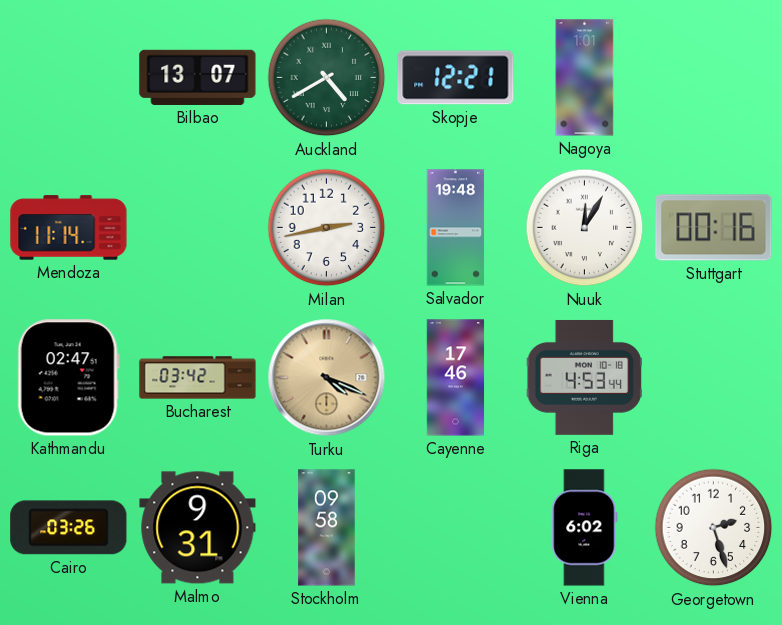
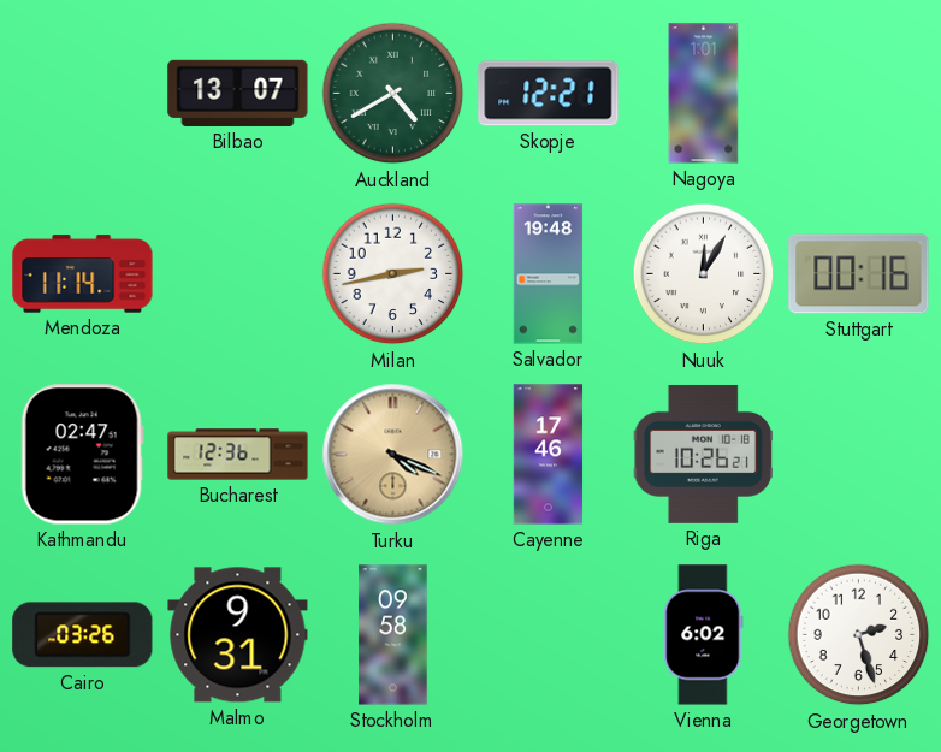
Bucharest: 03:42 -> 12:36
Riga: 4:53 -> 10:26
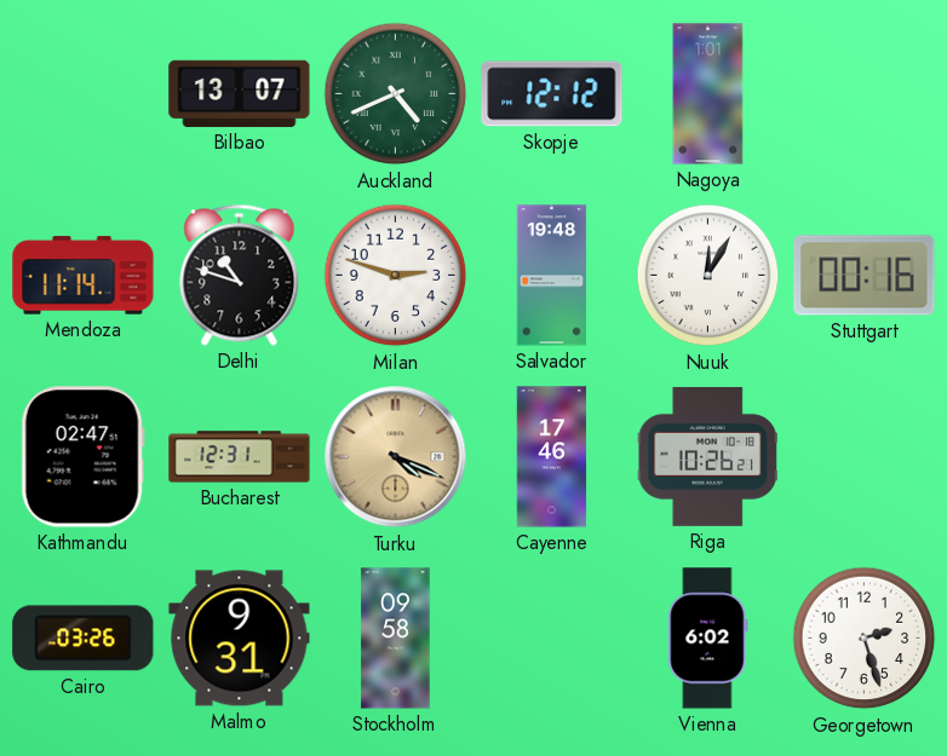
Auckland: 4:40 -> 4:41
Skopje: 12:21 -> 12:12
Delhi: none -> 10:48
Milan: 2:43 -> 2:48
Bucharest: 12:36 -> 12:31
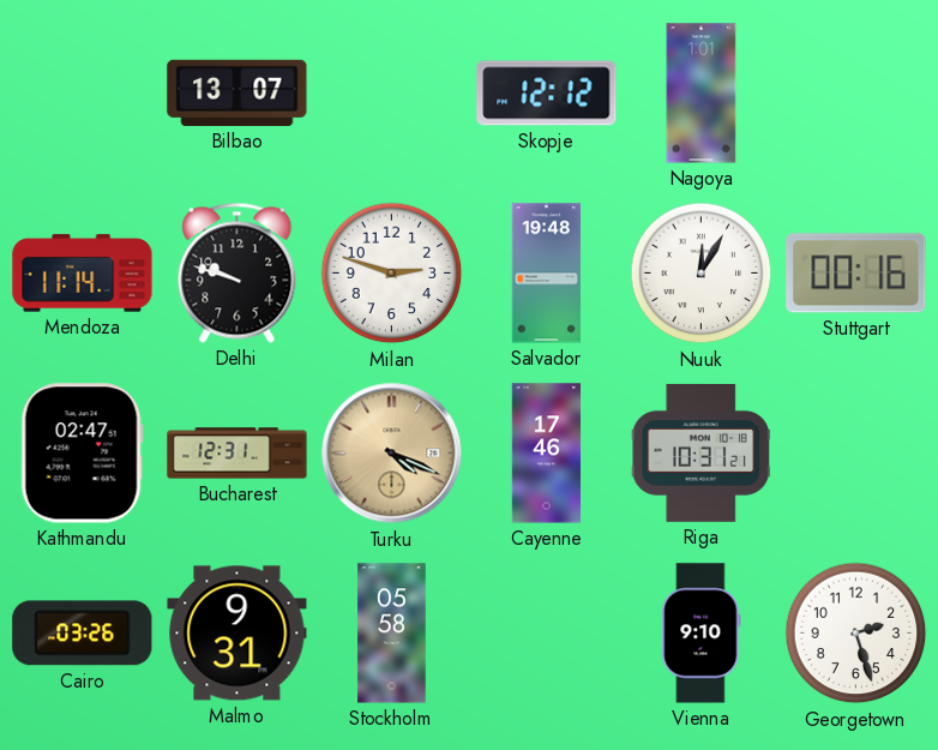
Auckland: 4:41 -> none
Delhi: 10:48 -> 9:48
Riga: 10:26 -> 10:31
Stockholm: 09:58 -> 05:58
Vienna: 6:02 -> 9:10
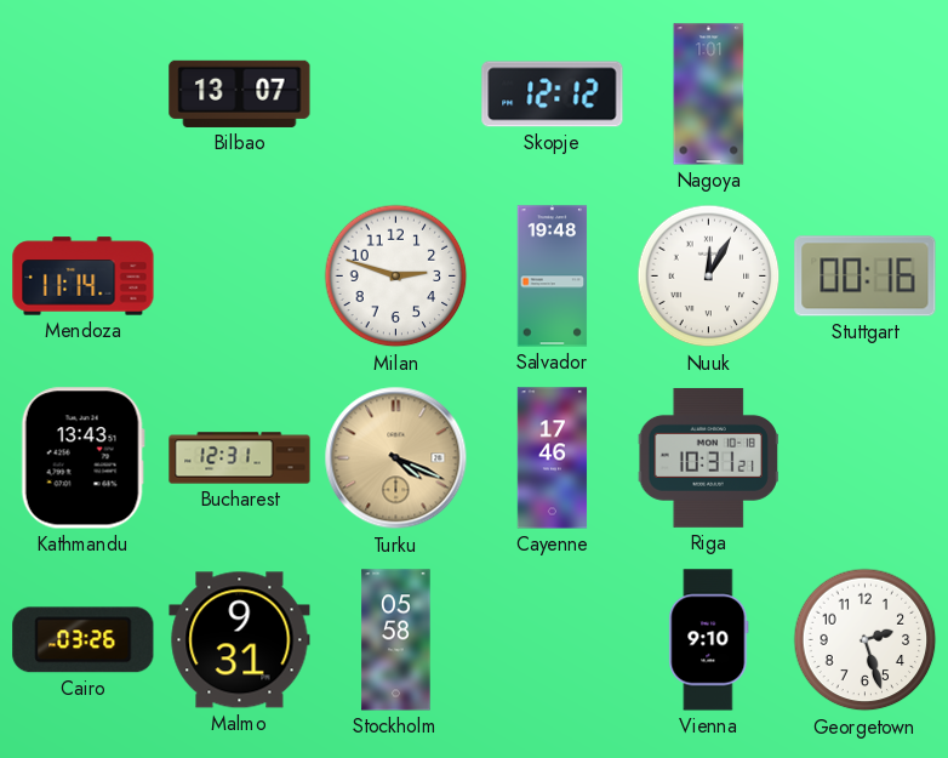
Delhi: 9:48 -> none
Kathmandu: 02:47 -> 13:43
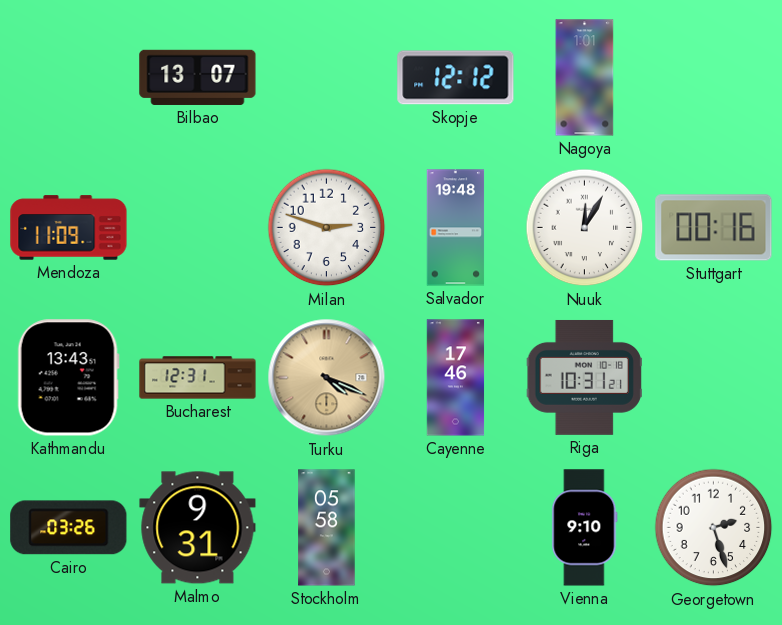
Mendoza: 11:14 -> 11:09
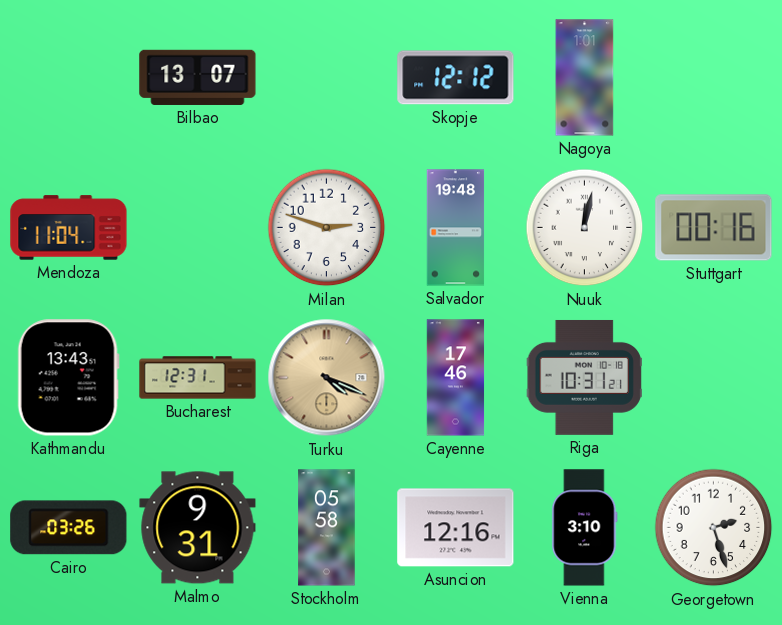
Mendoza: 11:09 -> 11:04
Nuuk: 12:05 -> 12:02
Asuncion: none -> 12:16
Vienna: 9:10 -> 3:10
